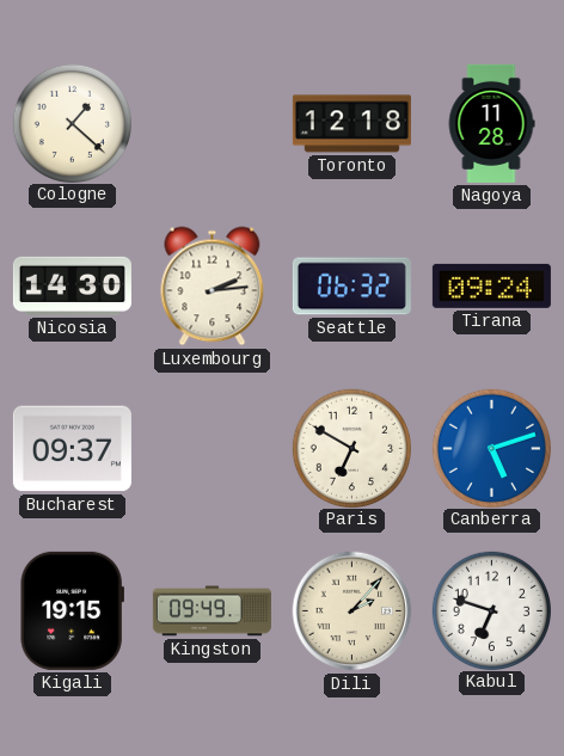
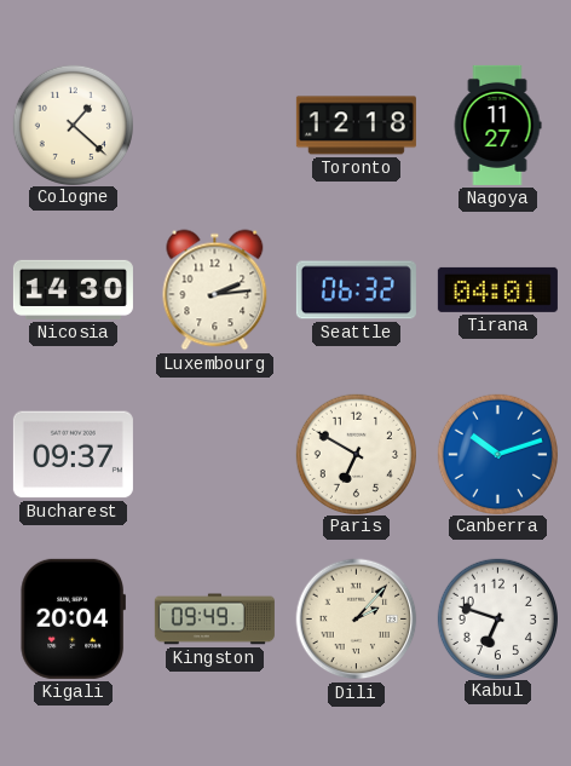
Nagoya: 11:28 -> 11:27
Tirana: 09:24 -> 04:01
Canberra: 5:12 -> 10:12
Kigali: 19:15 -> 20:04
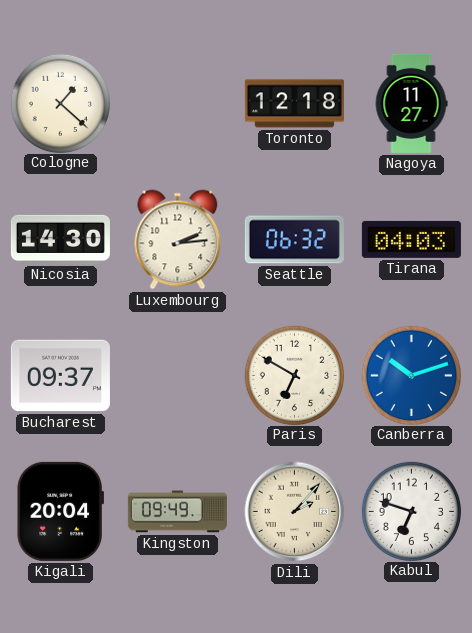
Tirana: 04:01 -> 04:03
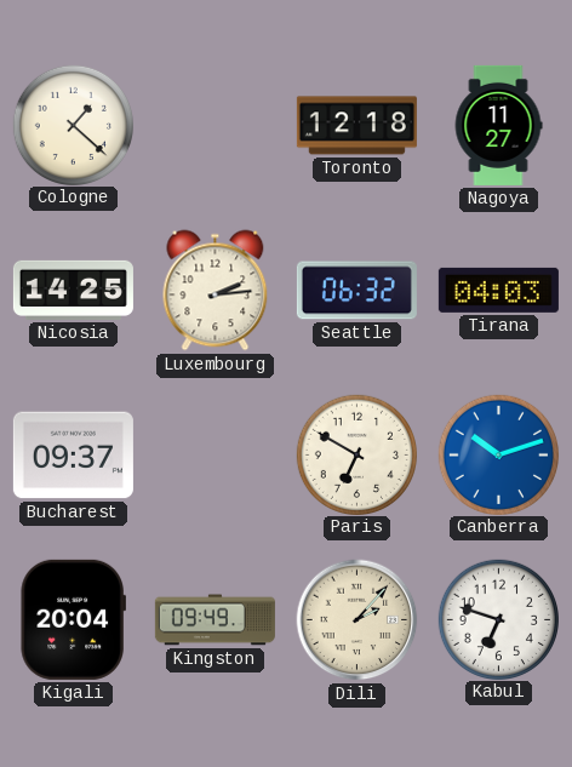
Nicosia: 14:30 -> 14:25
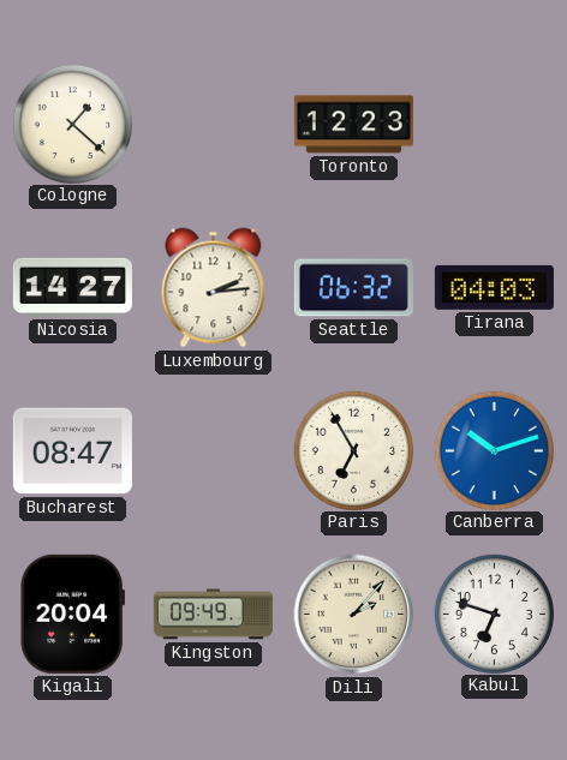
Toronto: 12:18 -> 12:23
Nagoya: 11:27 -> none
Nicosia: 14:25 -> 14:27
Bucharest: 09:37 -> 08:47
Paris: 6:50 -> 6:55
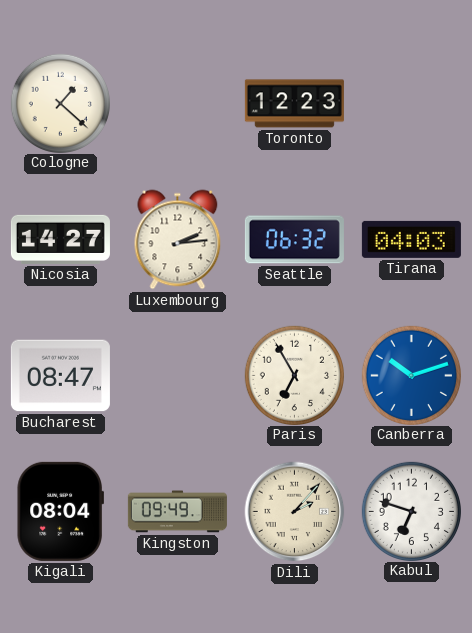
Kigali: 20:04 -> 08:04
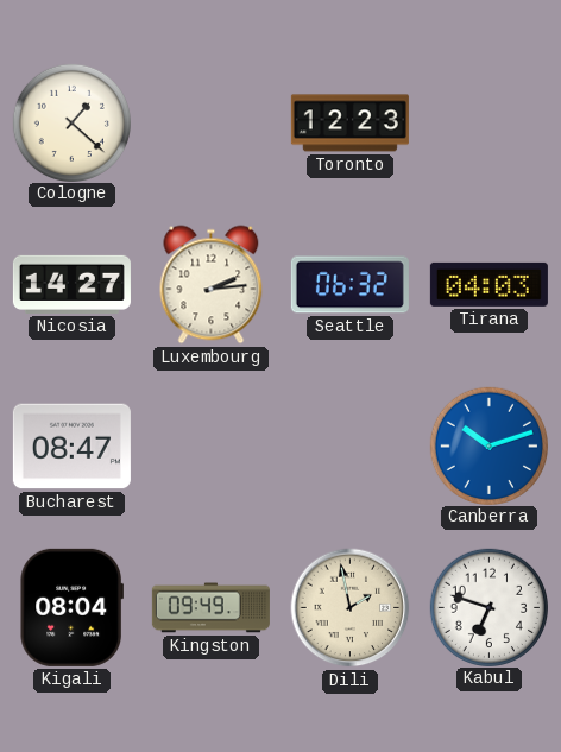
Paris: 6:55 -> none
Dili: 2:07 -> 1:58
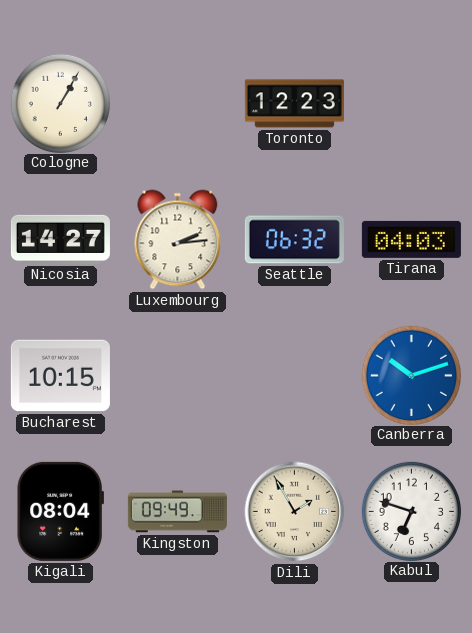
Cologne: 1:22 -> 1:05
Bucharest: 08:47 -> 10:15
Dili: 1:58 -> 1:55
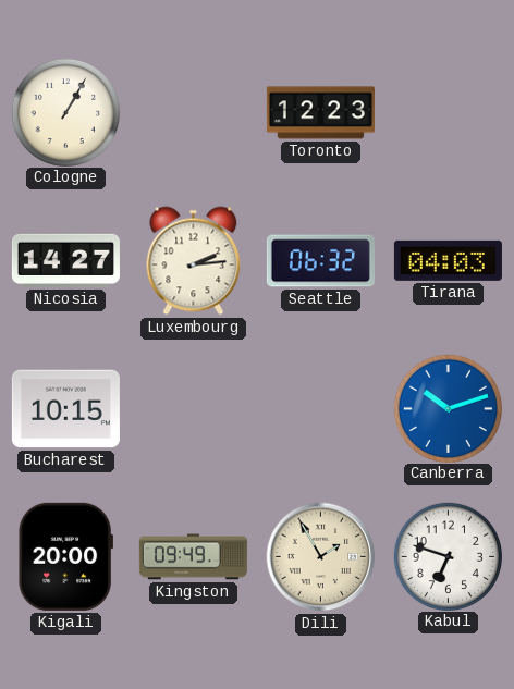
Kigali: 08:04 -> 20:00
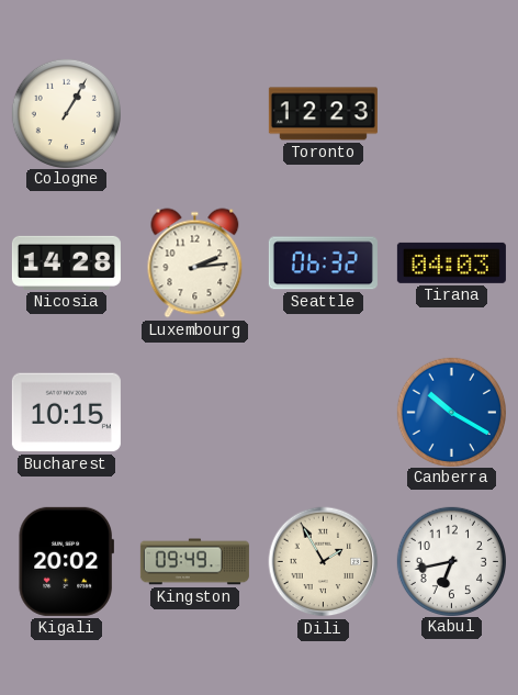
Nicosia: 14:27 -> 14:28
Canberra: 10:12 -> 10:20
Kigali: 20:00 -> 20:02
Kabul: 6:48 -> 6:43
